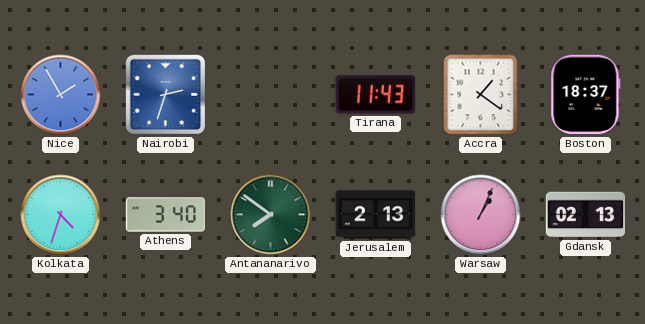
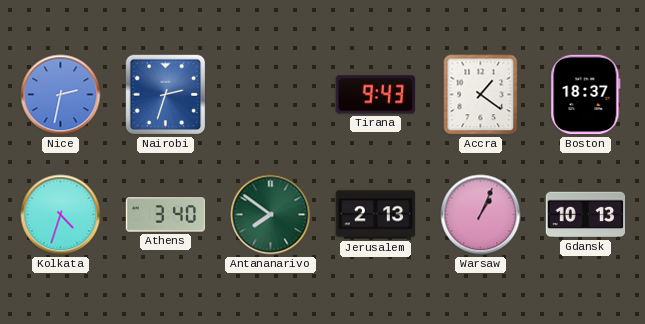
Nice: 1:55 -> 2:32
Tirana: 11:43 -> 9:43
Gdansk: 02:13 -> 10:13
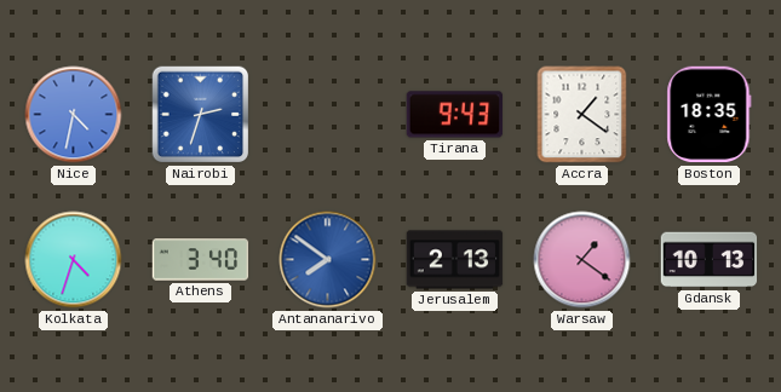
Nice: 2:32 -> 4:32
Boston: 18:37 -> 18:35
Antananarivo dial: green -> blue
Warsaw: 1:04 -> 1:21
